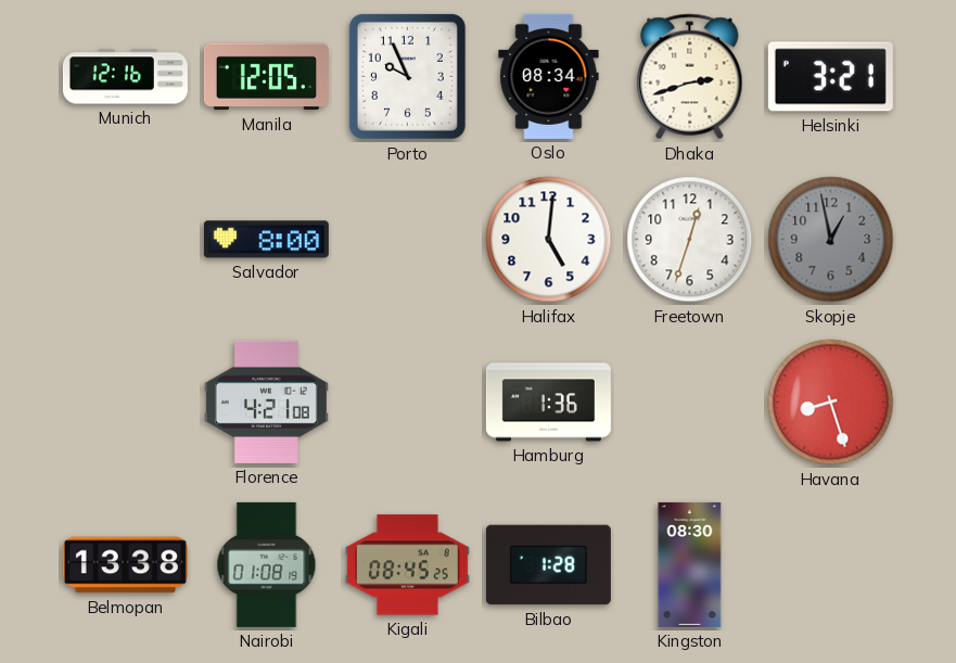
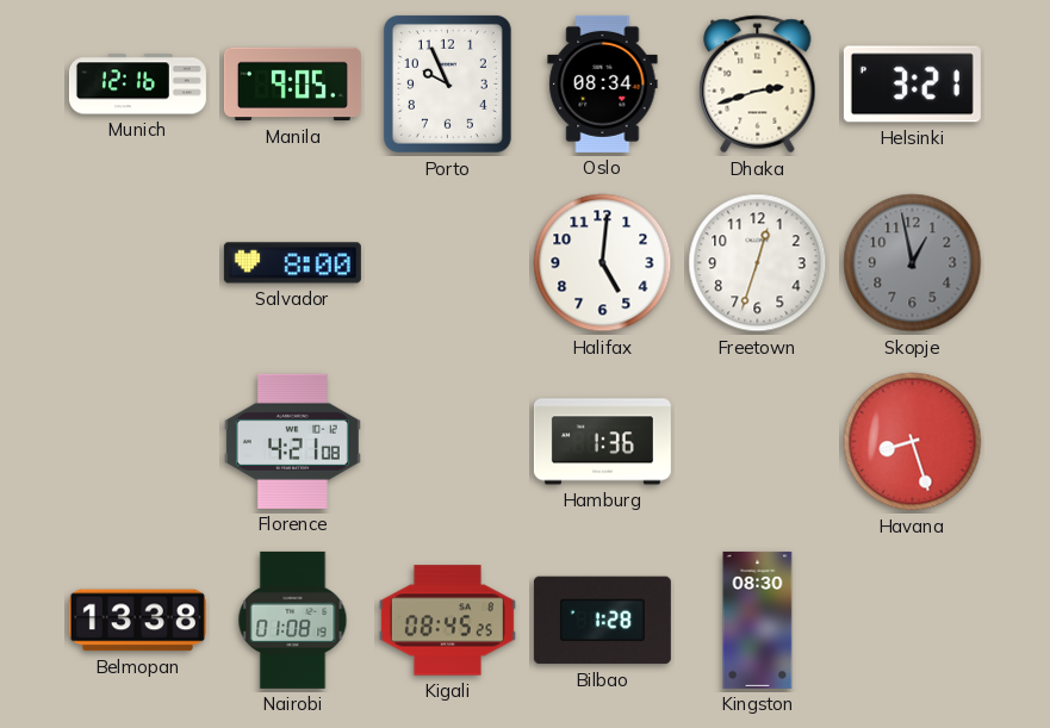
Manila: 12:05 -> 9:05
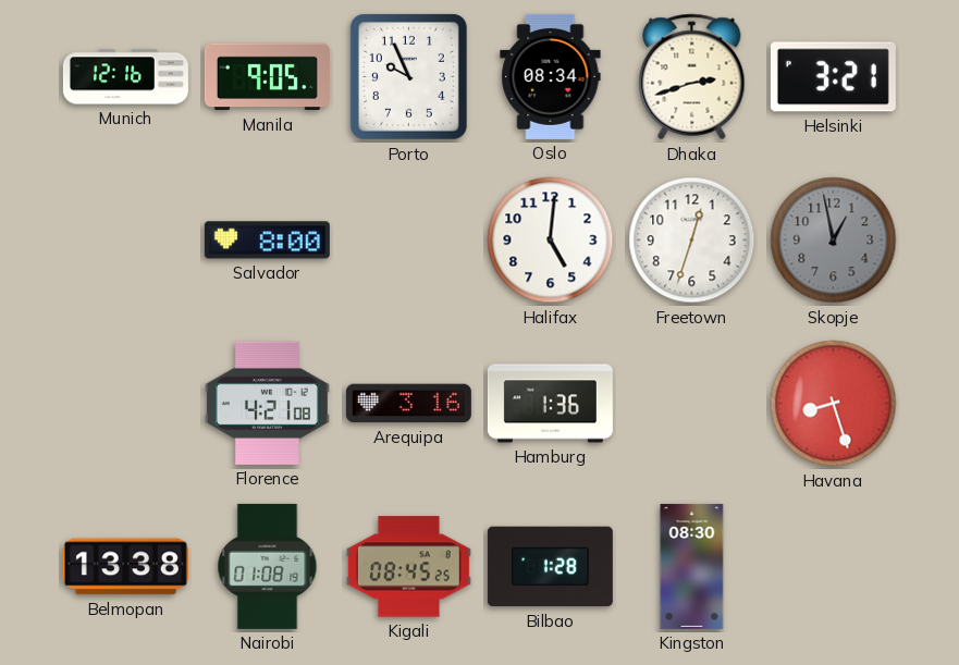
Arequipa: none -> 3:16
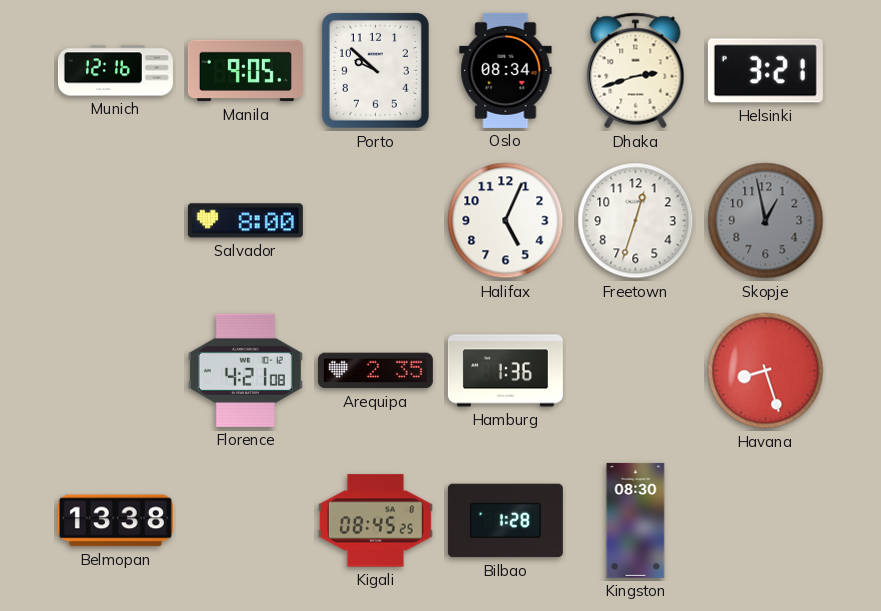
Porto: 9:56 -> 9:52
Halifax: 5:01 -> 5:04
Arequipa: 3:16 -> 2:35
Nairobi: 01:08 -> none
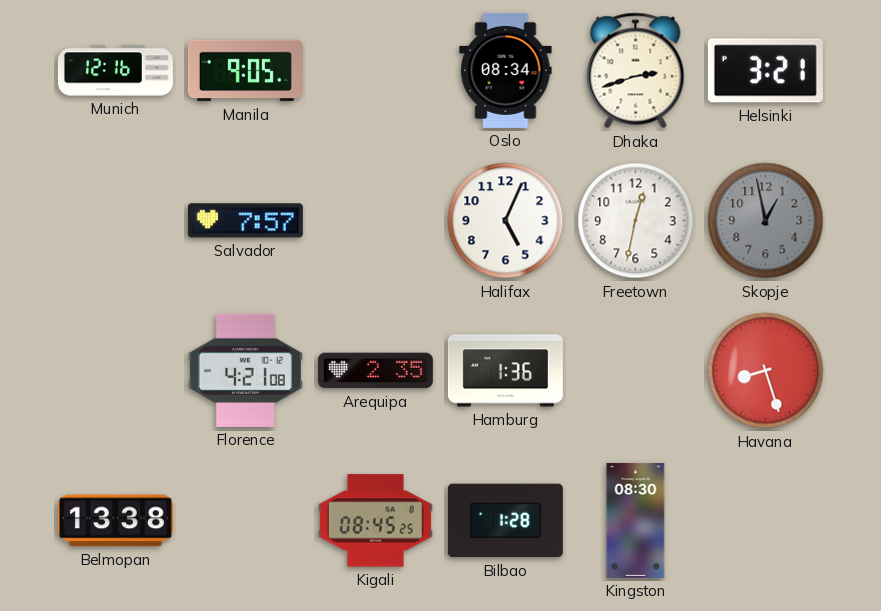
Porto: 9:52 -> none
Salvador: 8:00 -> 7:57
Freetown: 12:33 -> 12:32
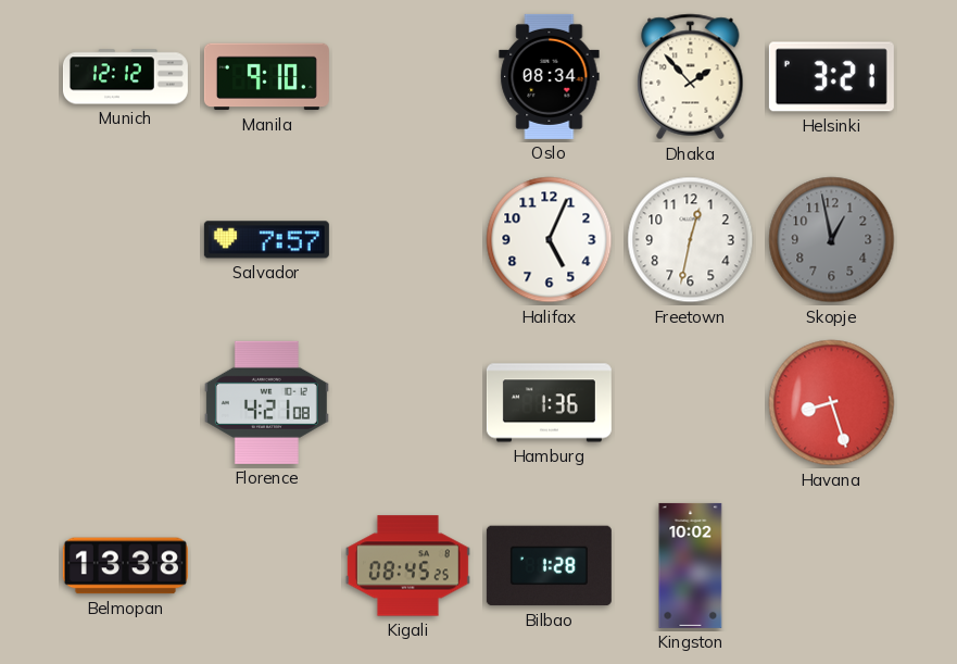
Munich: 12:16 -> 12:12
Manila: 9:05 -> 9:10
Dhaka: 2:42 -> 1:53
Arequipa: 2:35 -> none
Kingston: 08:30 -> 10:02
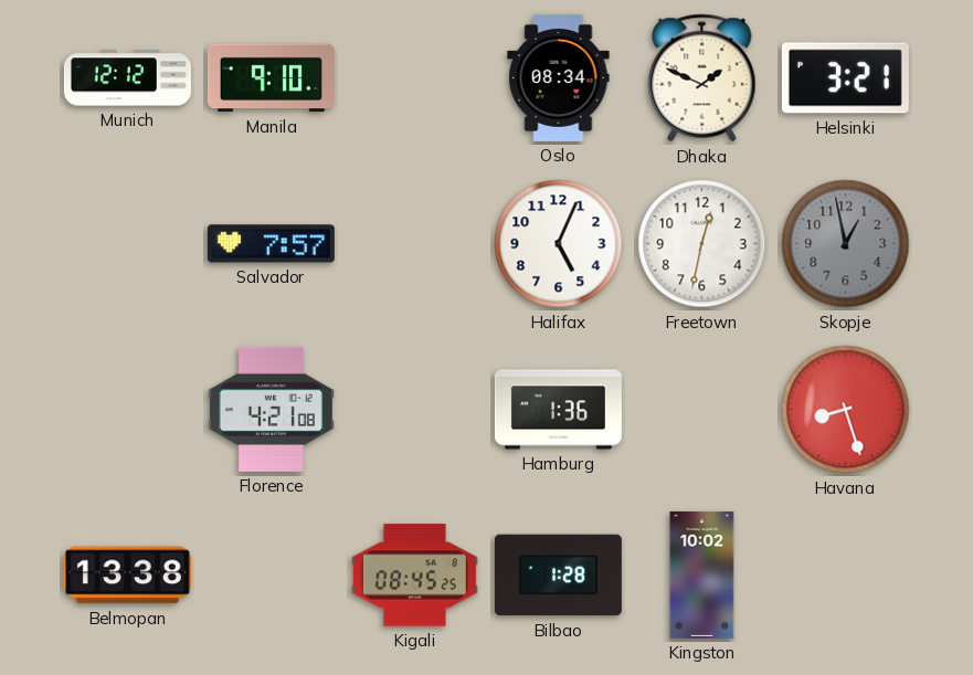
Dhaka: 1:53 -> 1:49
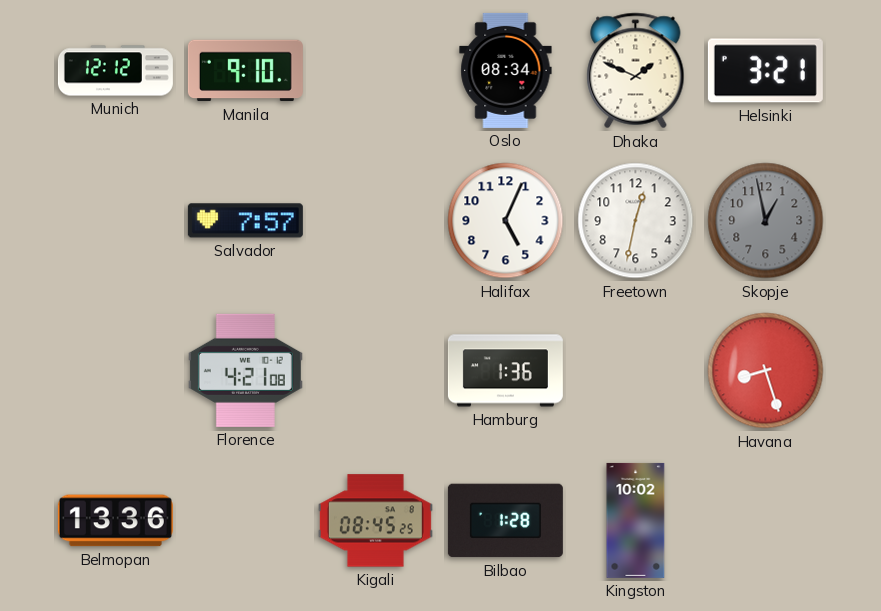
Belmopan: 13:38 -> 13:36
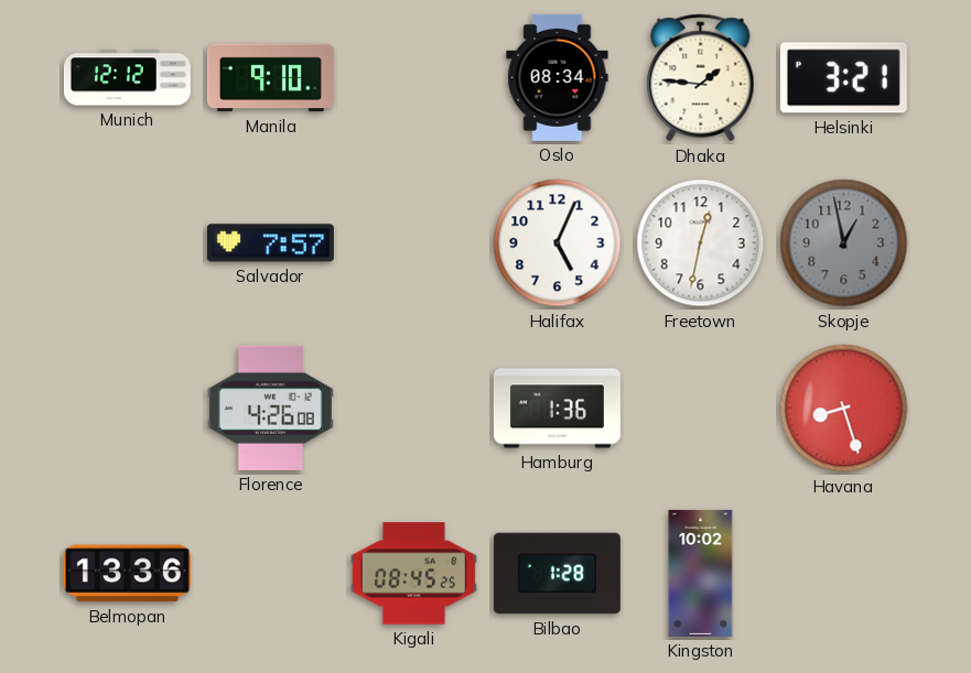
Dhaka: 1:49 -> 1:46
Florence: 4:21 -> 4:26
